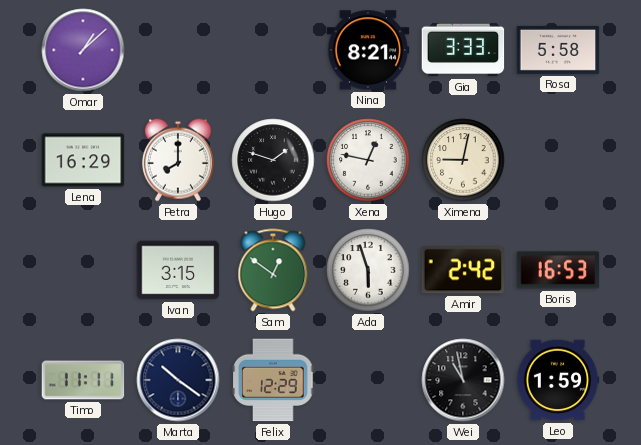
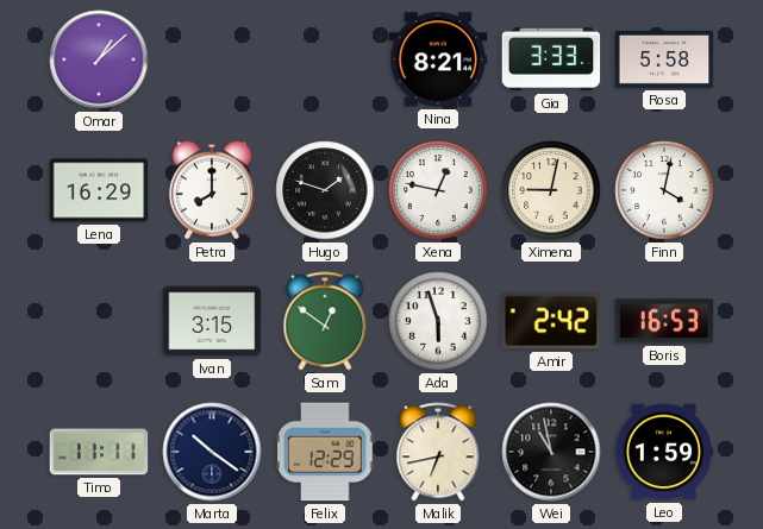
Finn: none -> 4:02
Malik: none -> 6:43
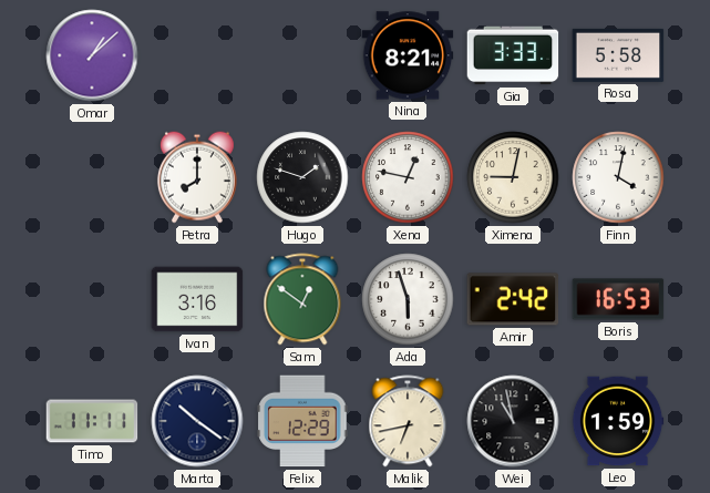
Lena: 16:29 -> none
Ivan: 3:15 -> 3:16
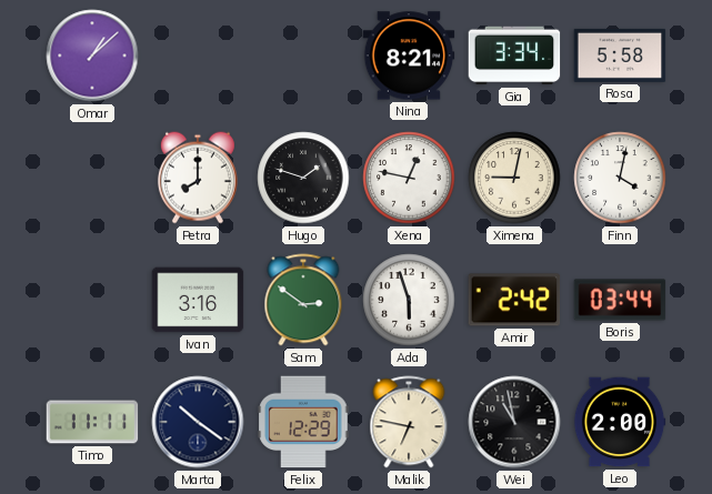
Gia: 3:33 -> 3:34
Sam: 12:51 -> 2:51
Boris: 16:53 -> 03:44
Malik: 6:43 -> 6:47
Leo: 1:59 -> 2:00
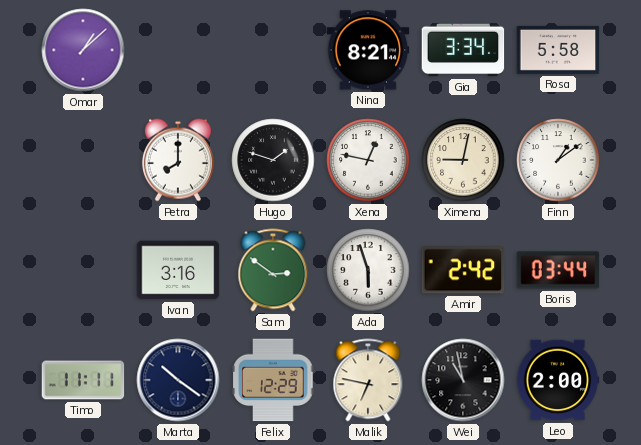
Finn: 4:02 -> 1:09
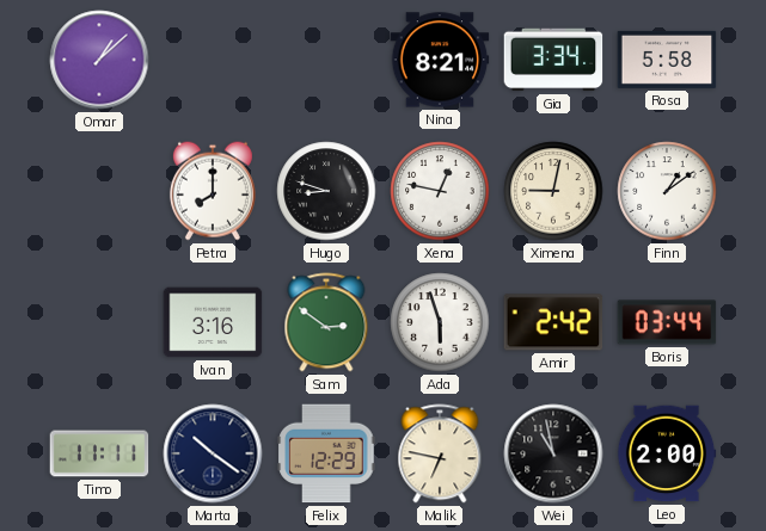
Hugo: 1:48 -> 8:48
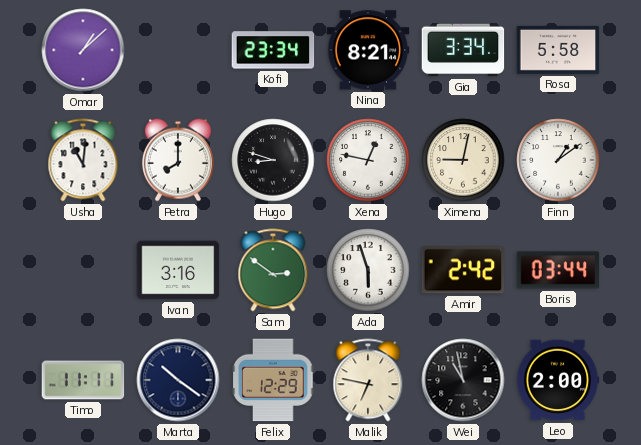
Kofi: none -> 23:34
Usha: none -> 11:01
